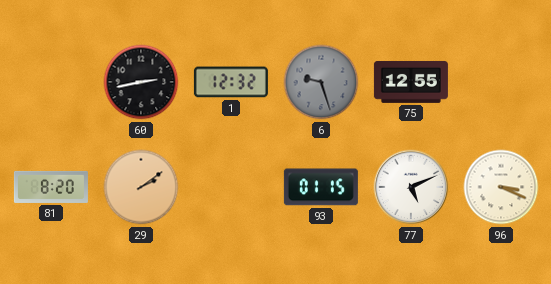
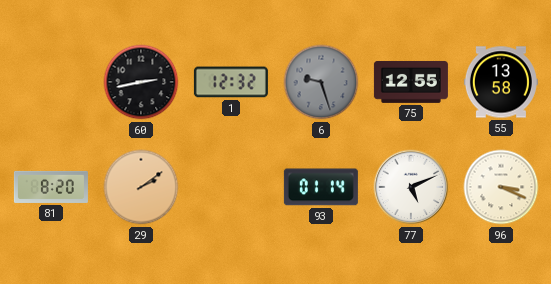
55: none -> 13:58
93: 01:15 -> 01:14
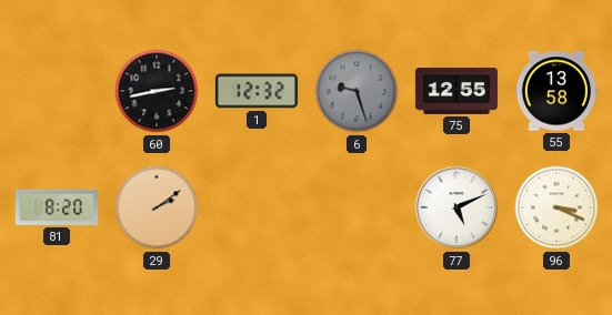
93: 01:14 -> none
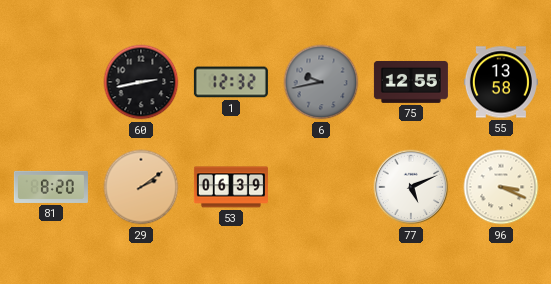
6: 9:27 -> 9:43
53: none -> 06:39
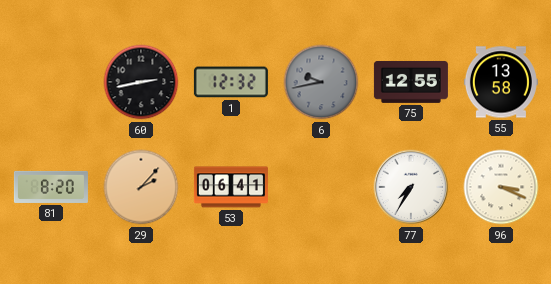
29: 2:09 -> 2:07
53: 06:39 -> 06:41
77: 5:11 -> 7:35
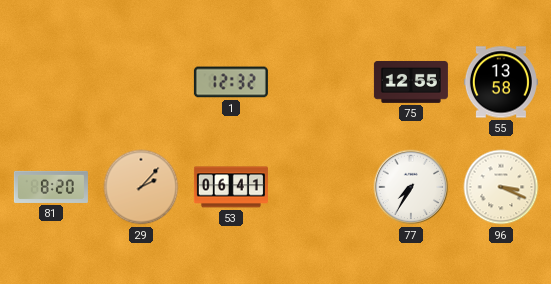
60: 2:43 -> none
6: 9:43 -> none
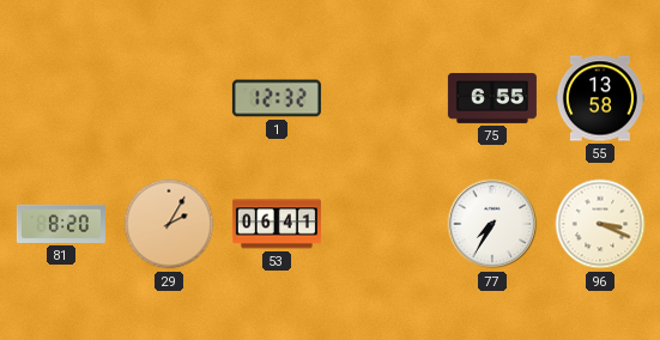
75: 12:55 -> 6:55
29: 2:07 -> 2:05
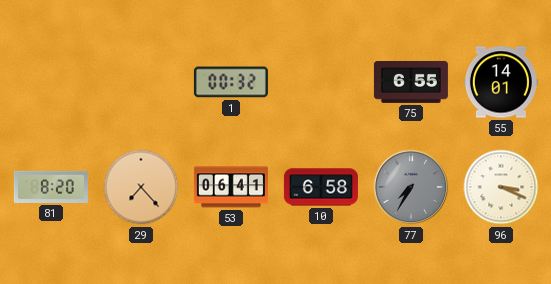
1: 12:32 -> 00:32
55: 13:58 -> 14:01
29: 2:05 -> 7:23
10: none -> 6:58
77 dial: white -> grey
